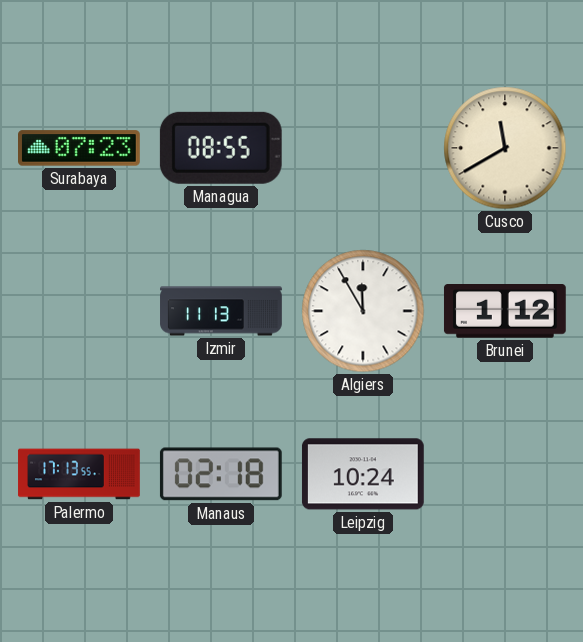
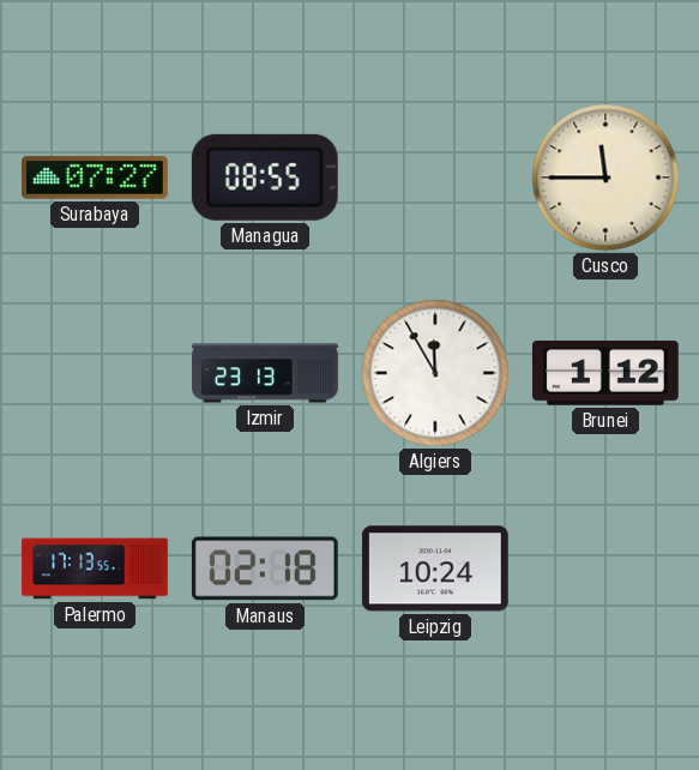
Surabaya: 07:23 -> 07:27
Cusco: 11:40 -> 11:45
Izmir: 11:13 -> 23:13
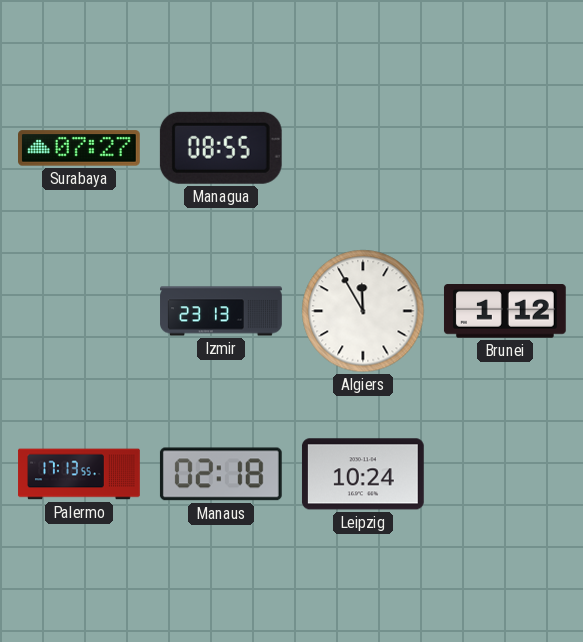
Cusco: 11:45 -> none
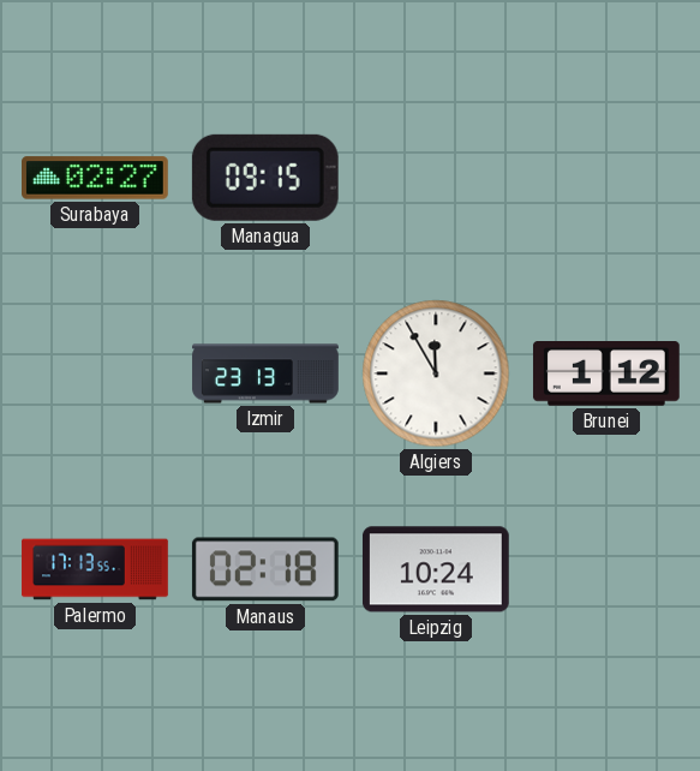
Surabaya: 07:27 -> 02:27
Managua: 08:55 -> 09:15
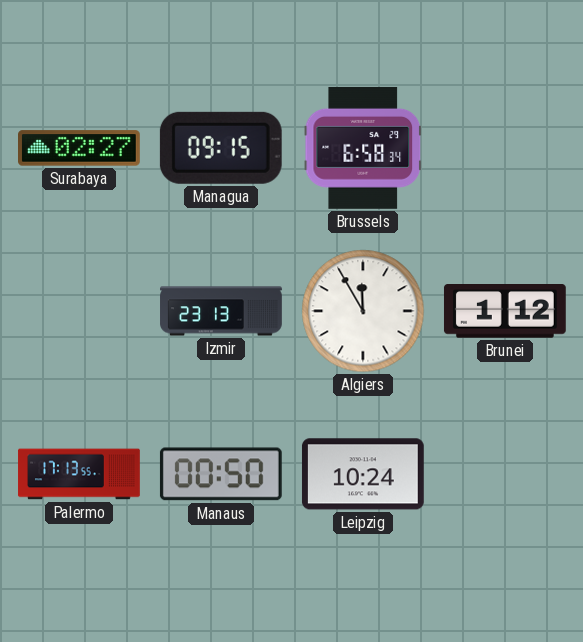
Brussels: none -> 6:58
Manaus: 02:18 -> 00:50
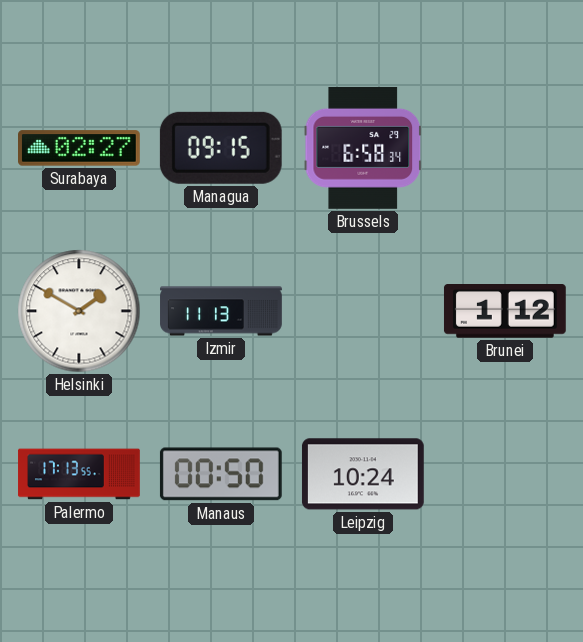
Helsinki: none -> 1:50
Izmir: 23:13 -> 11:13
Algiers: 11:55 -> none
